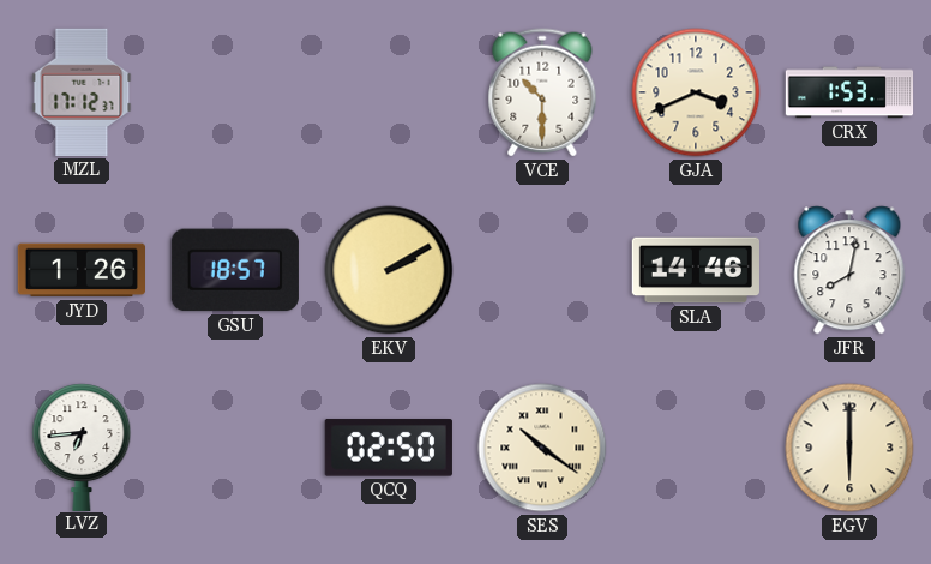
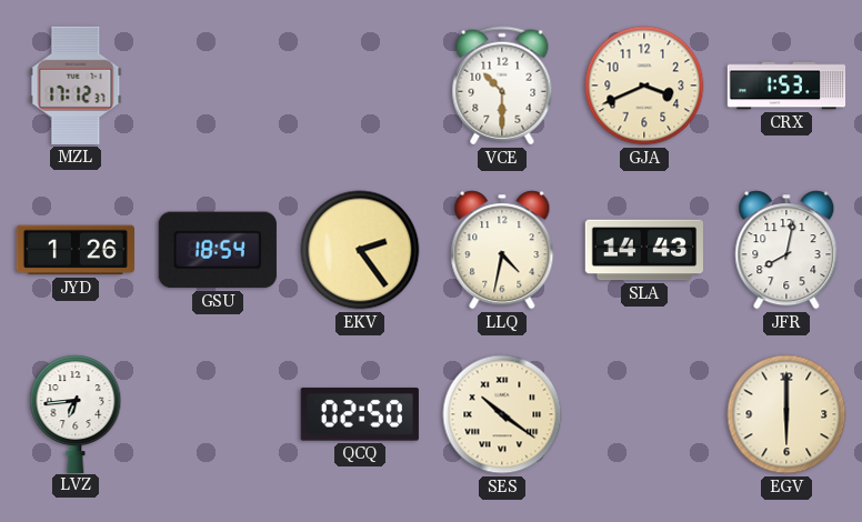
GSU: 18:57 -> 18:54
EKV: 2:10 -> 2:24
LLQ: none -> 4:32
SLA: 14:46 -> 14:43
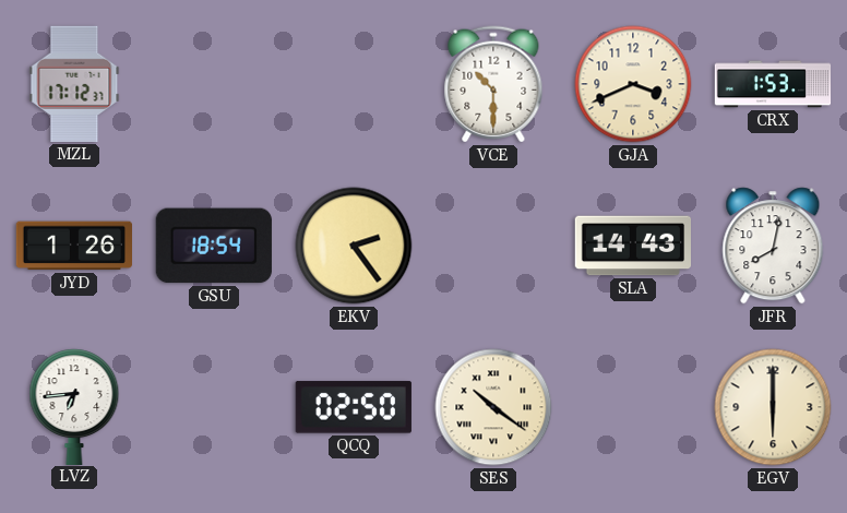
LLQ: 4:32 -> none
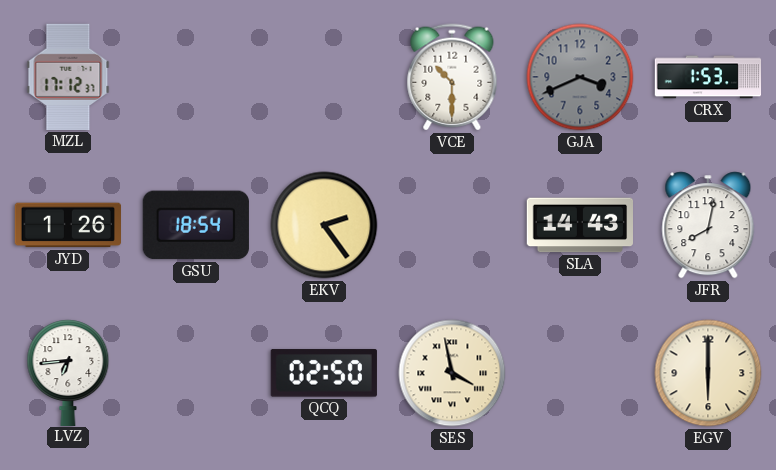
GJA dial: cream -> grey
SES: 10:21 -> 3:58
